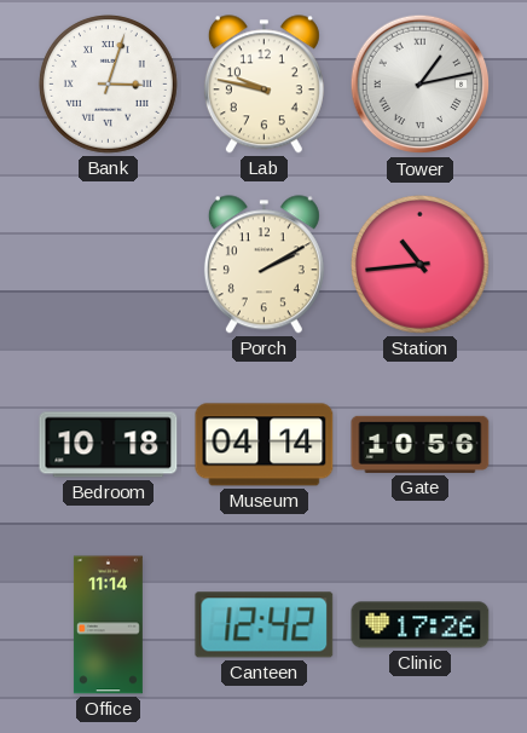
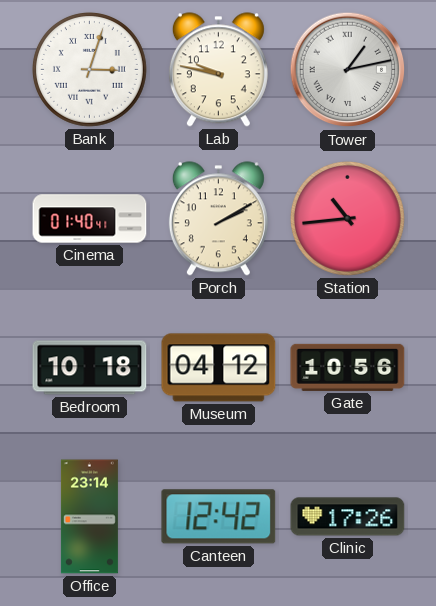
Cinema: none -> 01:40
Museum: 04:14 -> 04:12
Office: 11:14 -> 23:14
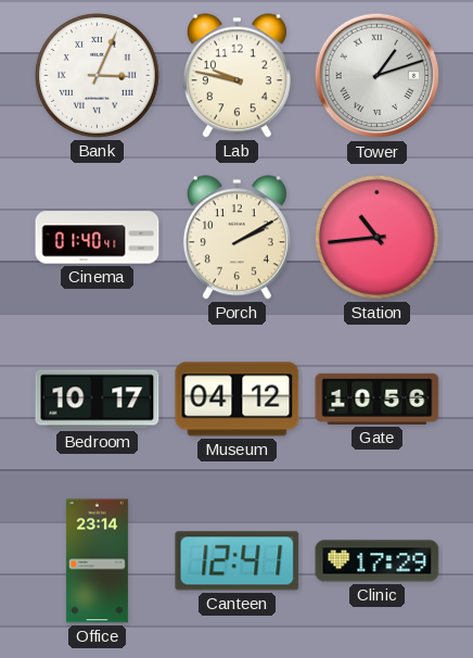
Bank: 3:03 -> 3:04
Tower: 1:13 -> 1:12
Bedroom: 10:18 -> 10:17
Canteen: 12:42 -> 12:41
Clinic: 17:26 -> 17:29
